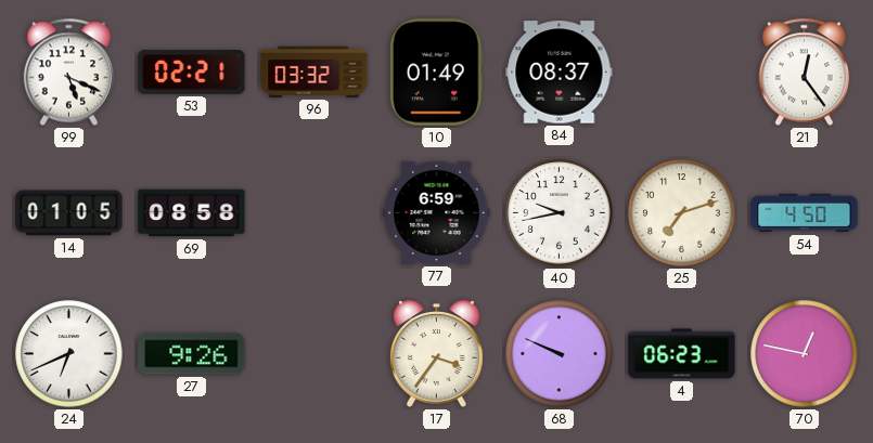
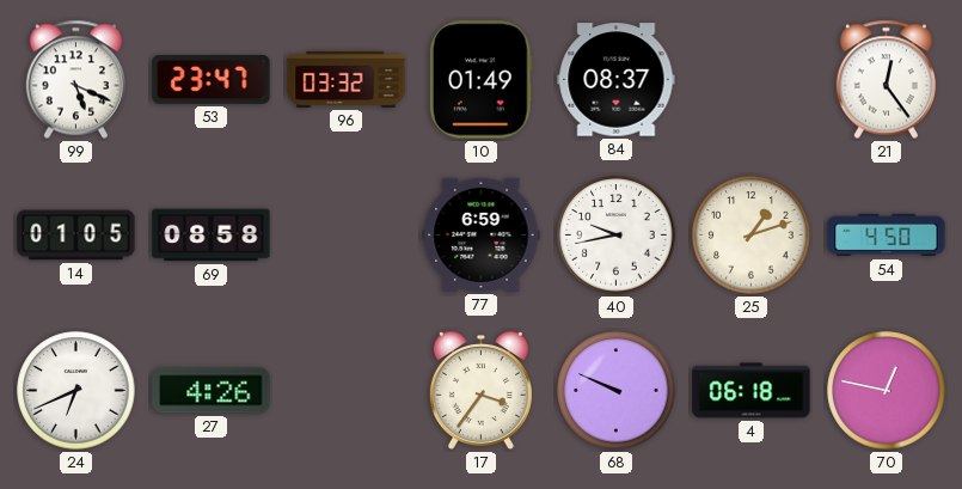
53: 02:21 -> 23:47
25: 7:12 -> 1:12
27: 9:26 -> 4:26
4: 06:23 -> 06:18
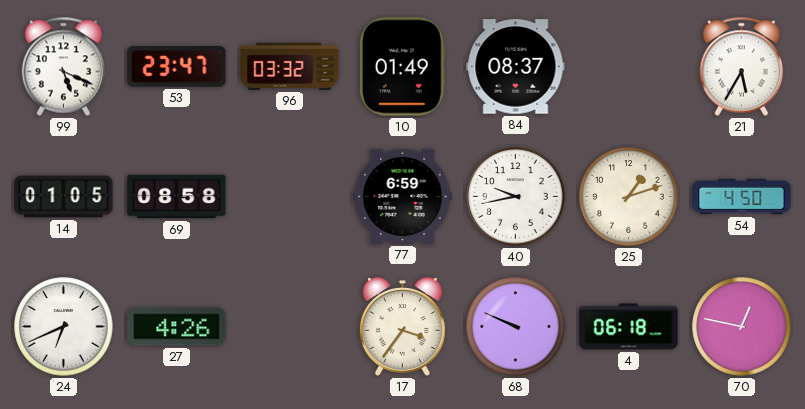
21: 12:24 -> 5:35
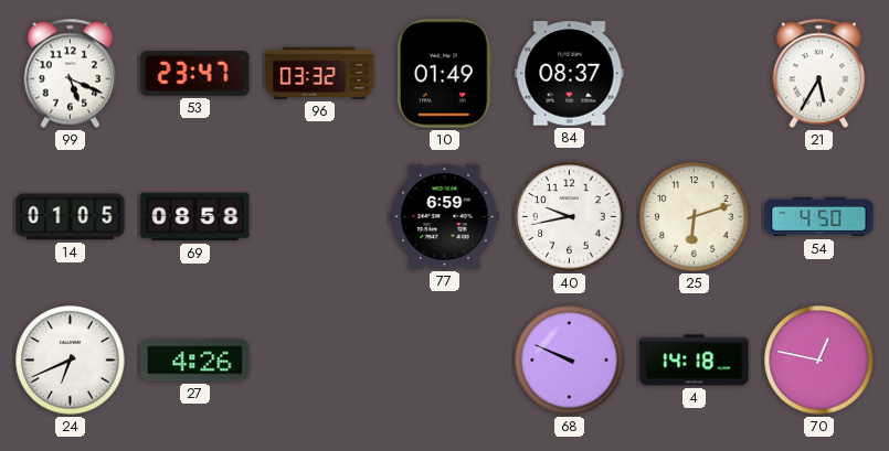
25: 1:12 -> 6:12
17: 3:36 -> none
4: 06:18 -> 14:18
